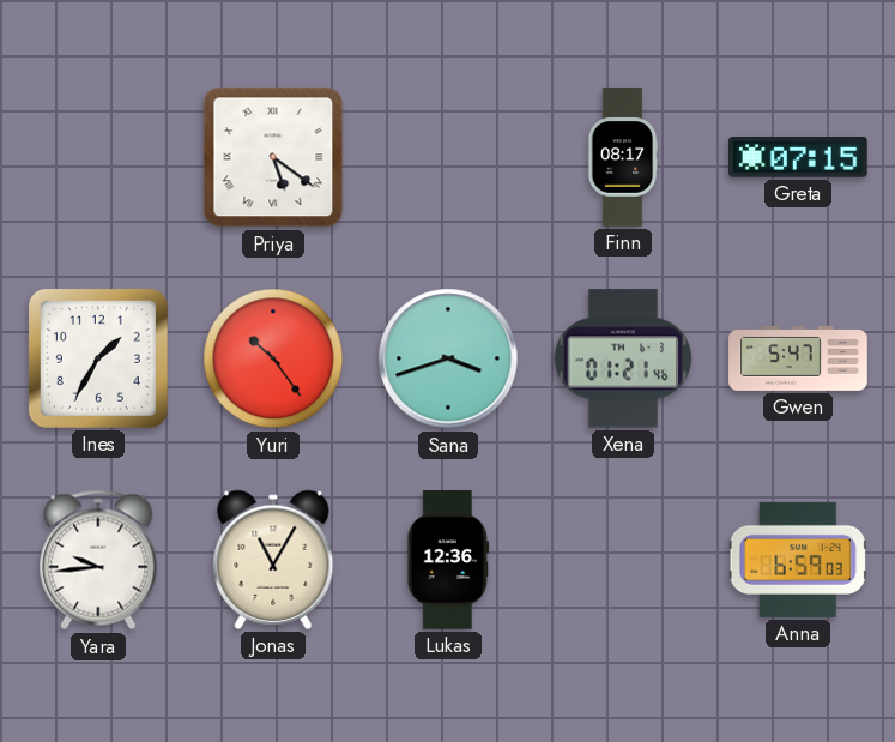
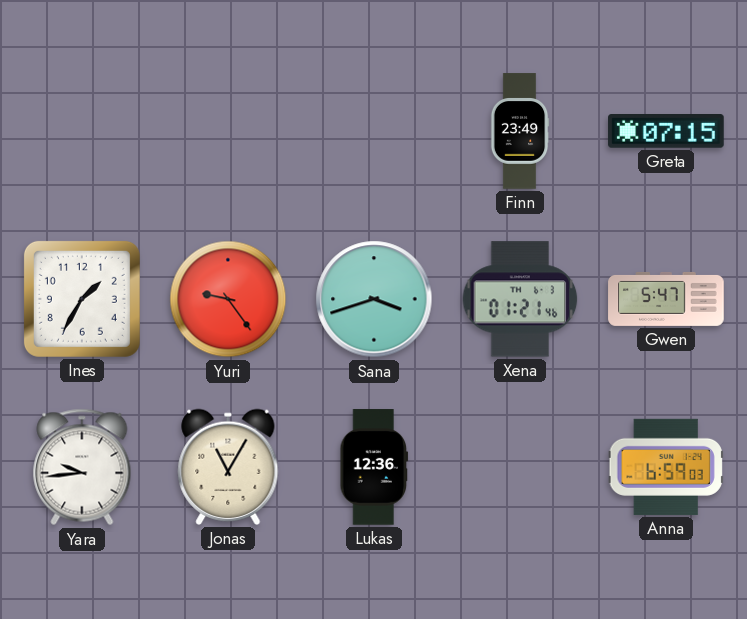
Priya: 5:21 -> none
Finn: 08:17 -> 23:49
Yuri: 10:24 -> 9:24
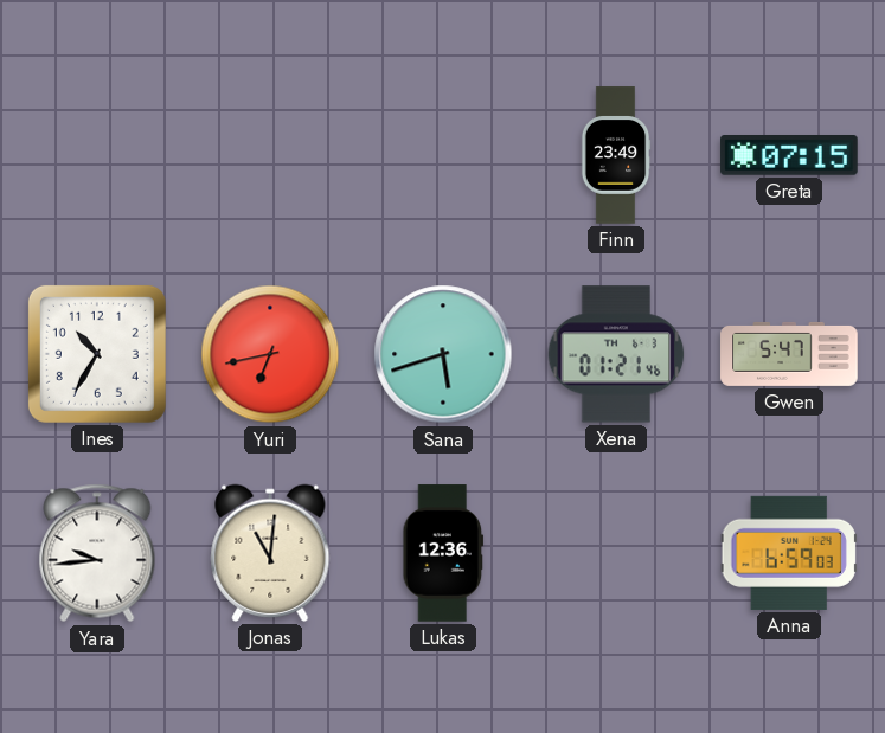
Ines: 1:35 -> 10:35
Yuri: 9:24 -> 6:43
Sana: 3:42 -> 5:42
Jonas: 11:05 -> 11:01
